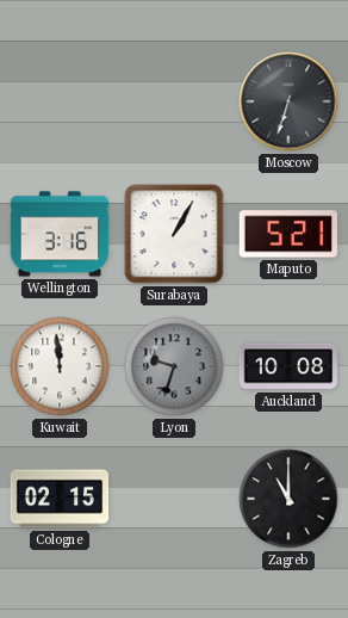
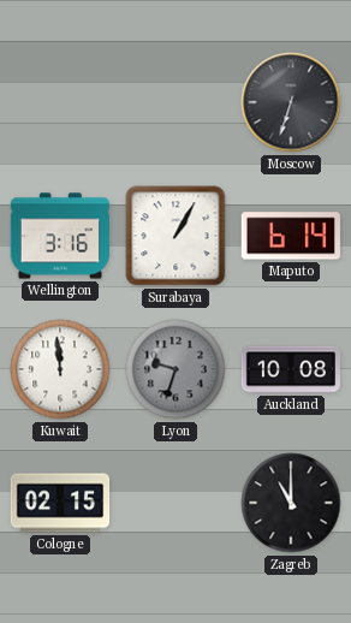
Maputo: 5:21 -> 6:14
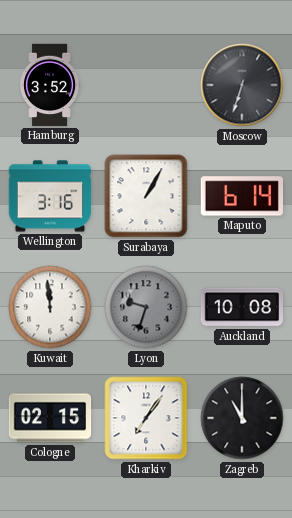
Hamburg: none -> 3:52
Kharkiv: none -> 7:06
